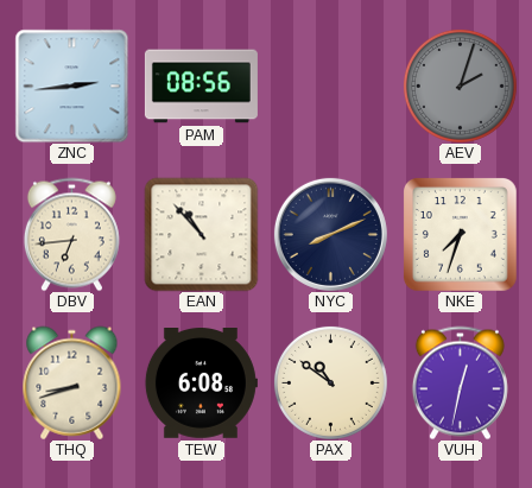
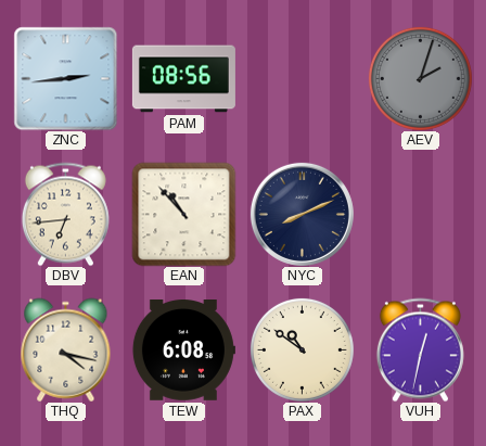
NKE: 7:33 -> none
THQ: 8:42 -> 4:17
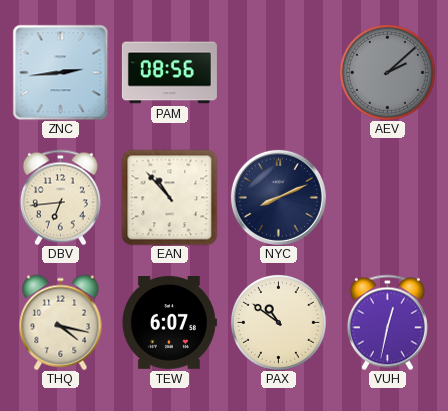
AEV: 2:03 -> 2:08
TEW: 6:08 -> 6:07
